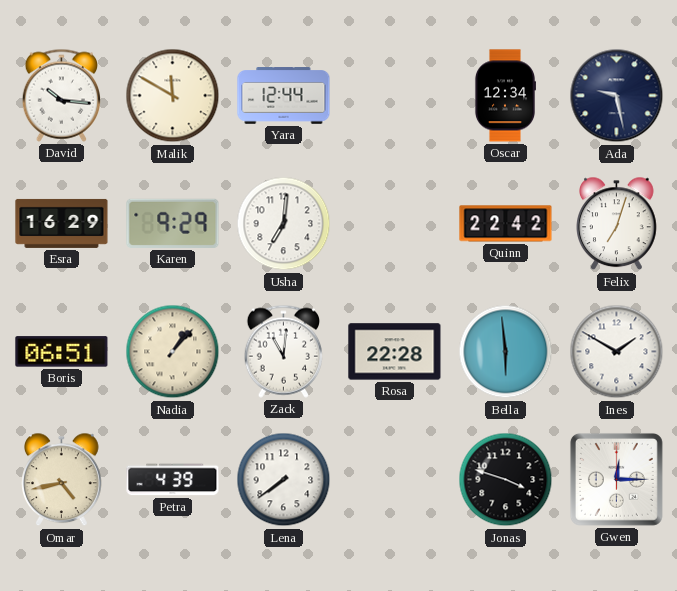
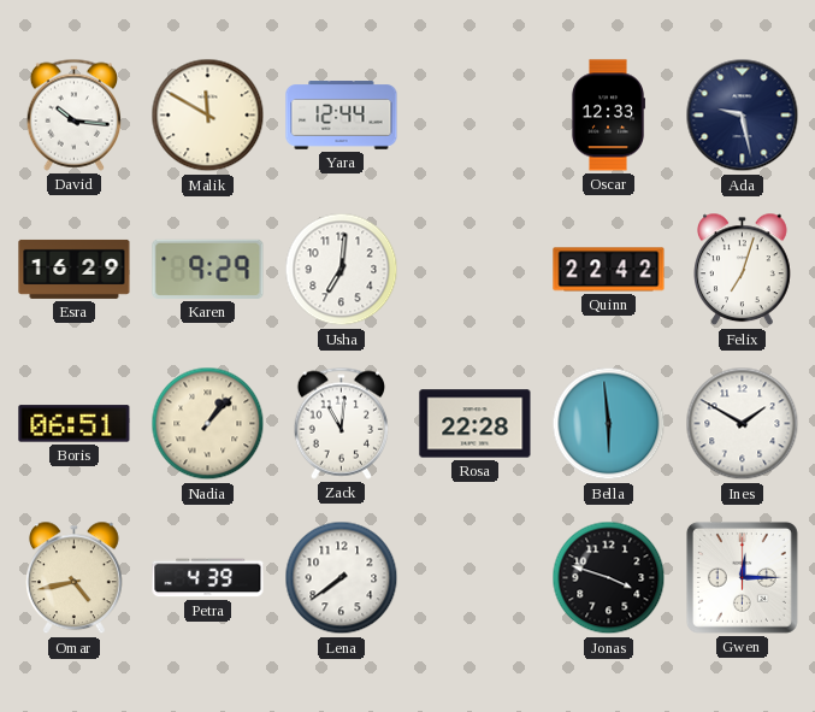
Oscar: 12:34 -> 12:33
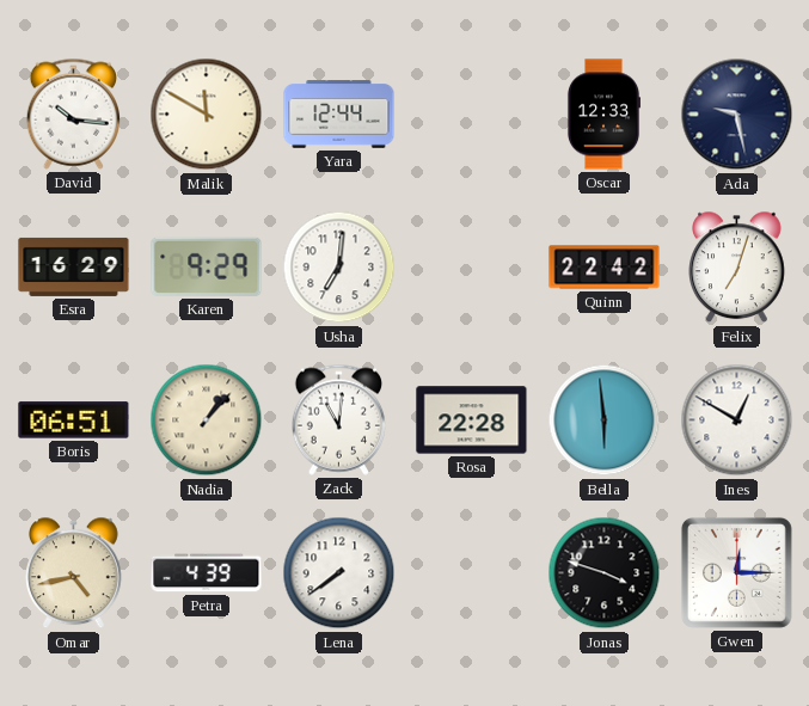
Ines: 1:50 -> 12:50
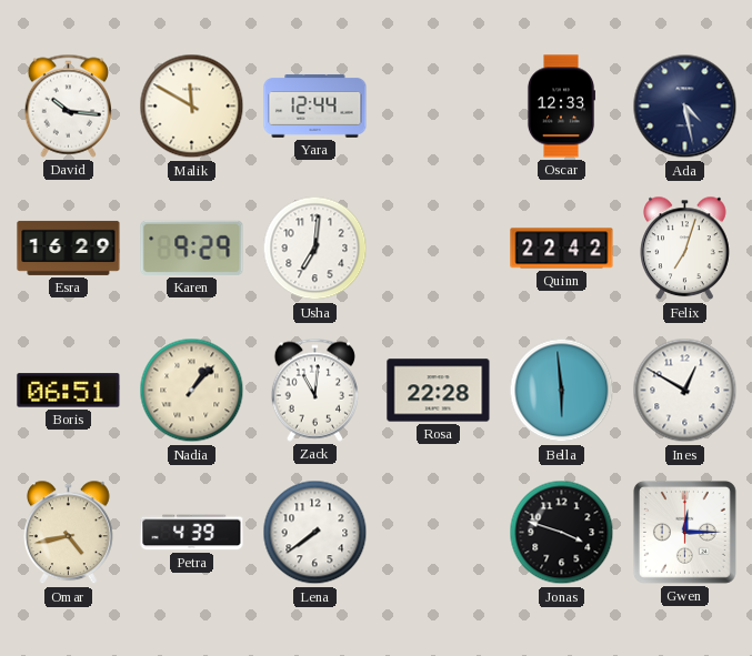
Ada: 9:28 -> 4:28
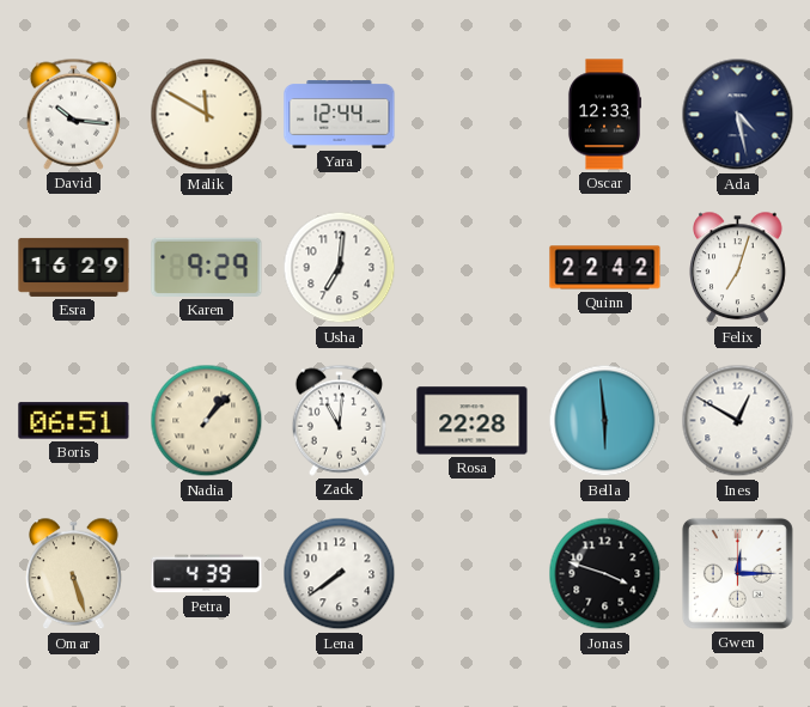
Omar: 4:43 -> 5:27
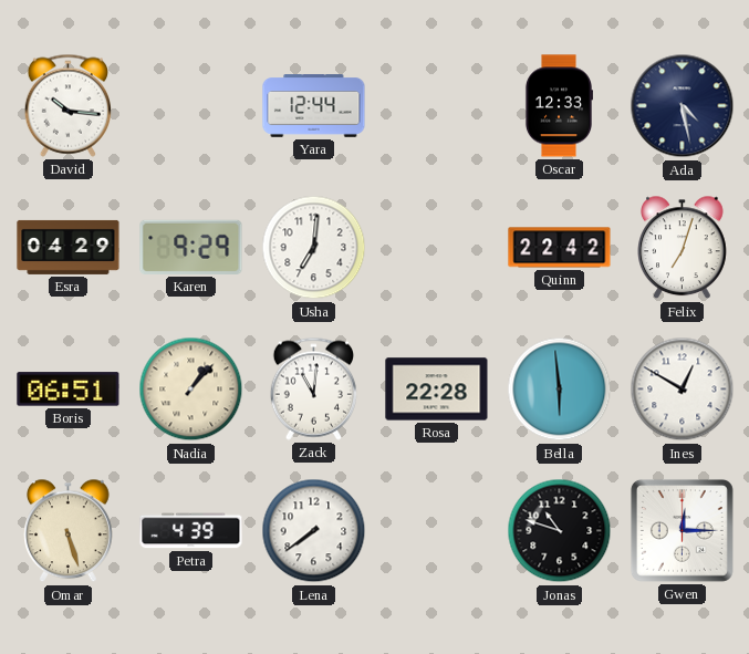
Malik: 11:50 -> none
Esra: 16:29 -> 04:29
Jonas: 3:48 -> 10:48
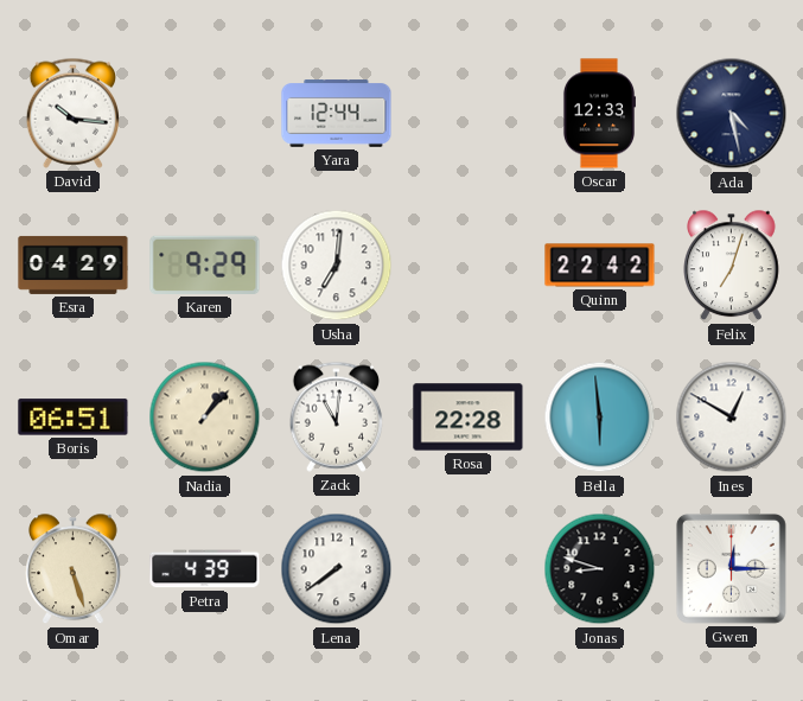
Jonas: 10:48 -> 8:48
